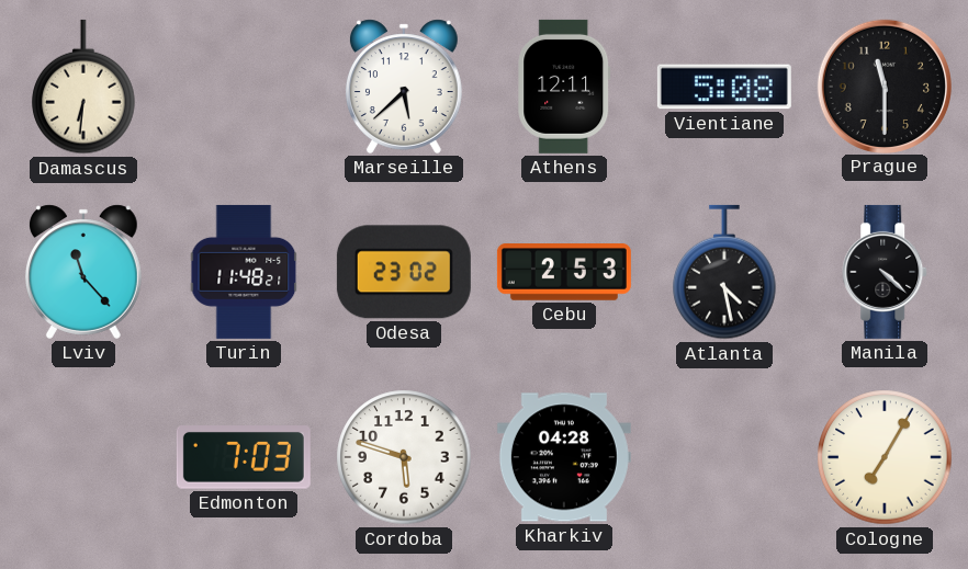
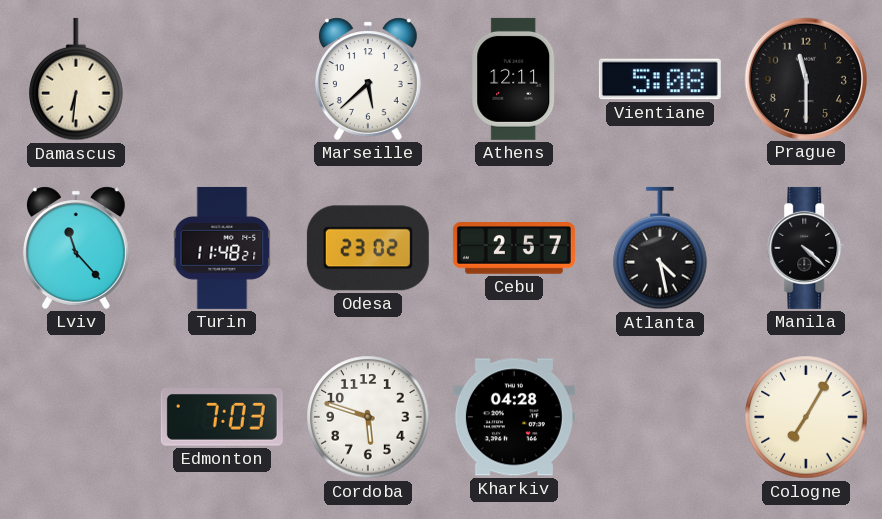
Cebu: 2:53 -> 2:57
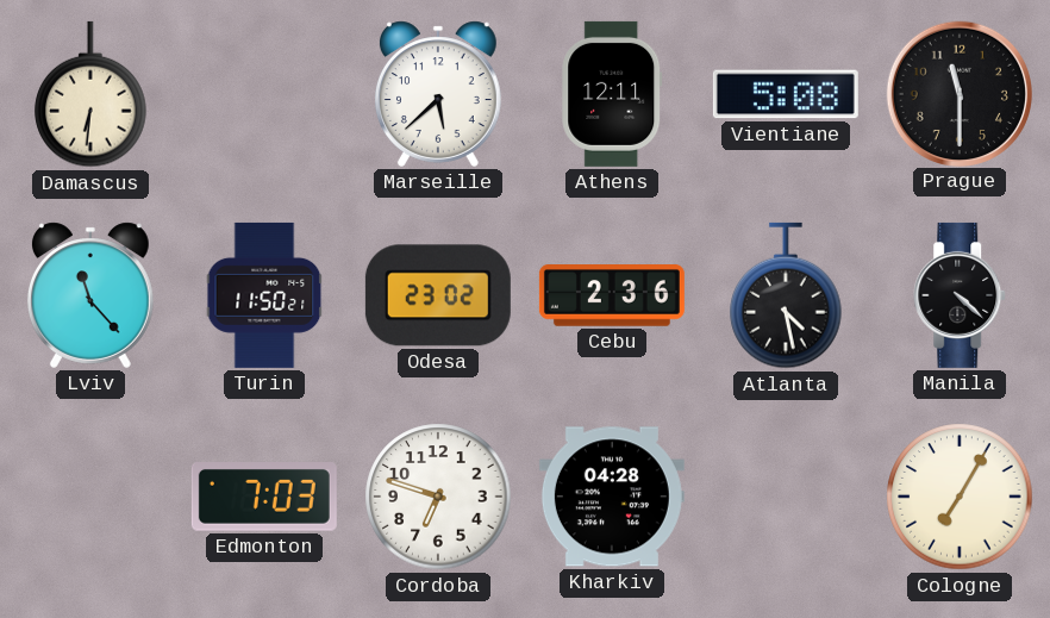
Turin: 11:48 -> 11:50
Cebu: 2:57 -> 2:36
Cordoba: 5:48 -> 6:48
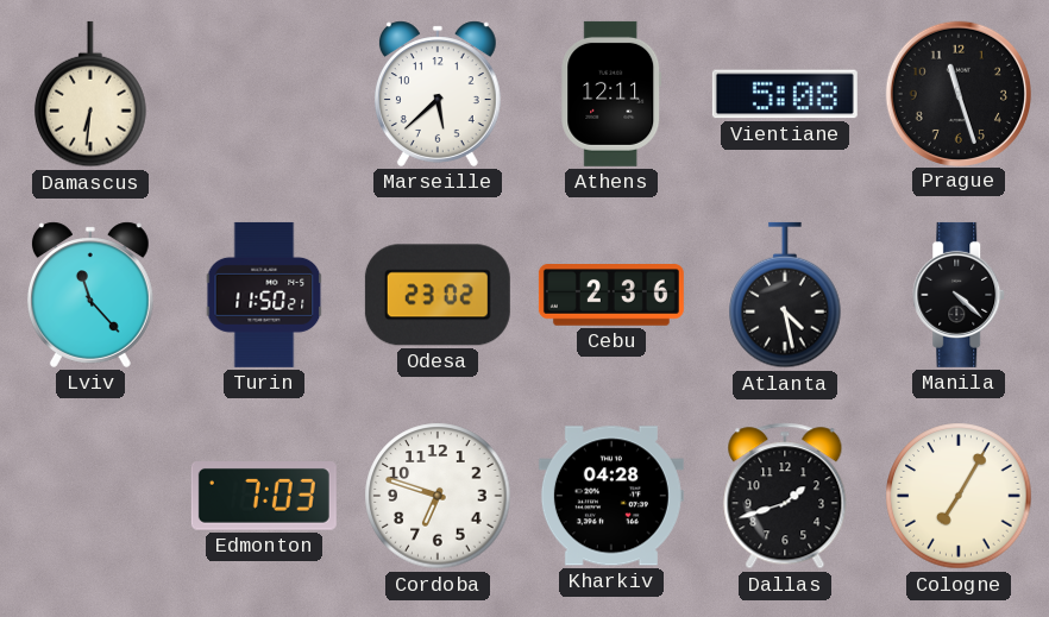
Prague: 11:30 -> 11:27
Dallas: none -> 1:42
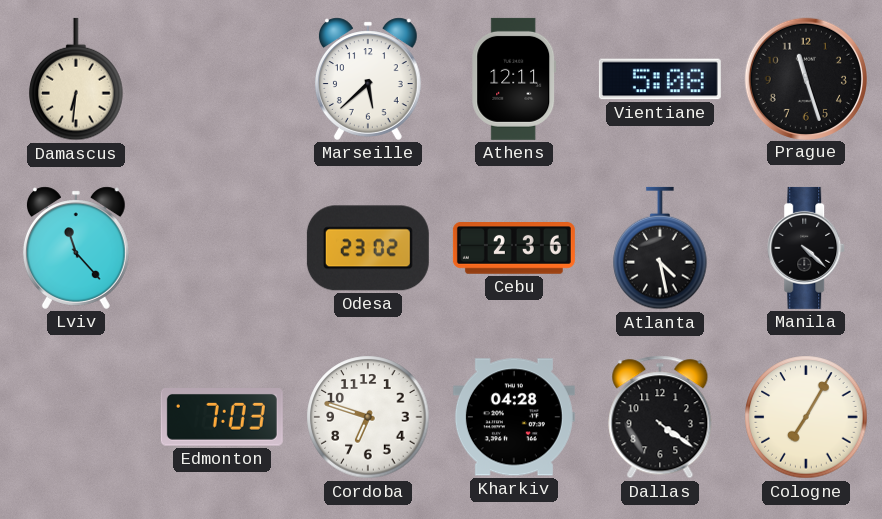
Turin: 11:50 -> none
Dallas: 1:42 -> 4:21
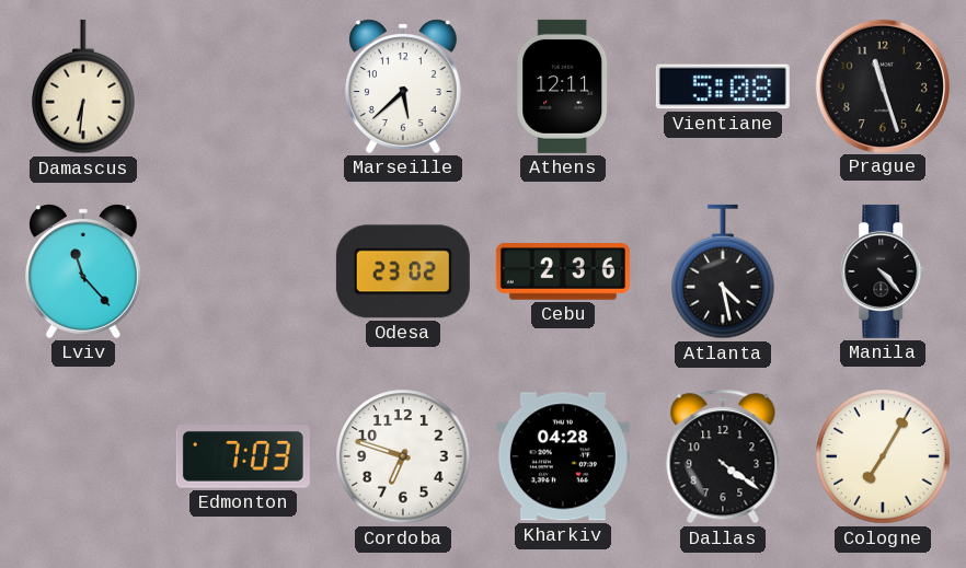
Manila: 4:22 -> 4:23
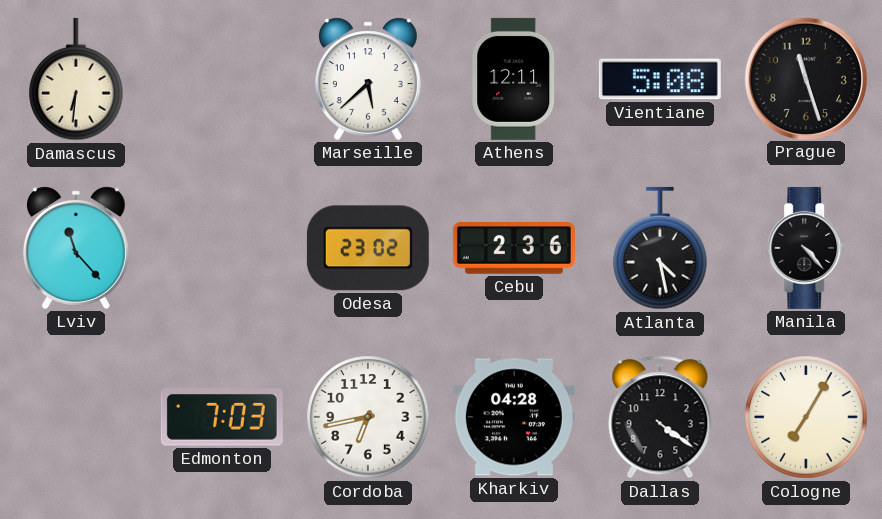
Cordoba: 6:48 -> 6:43
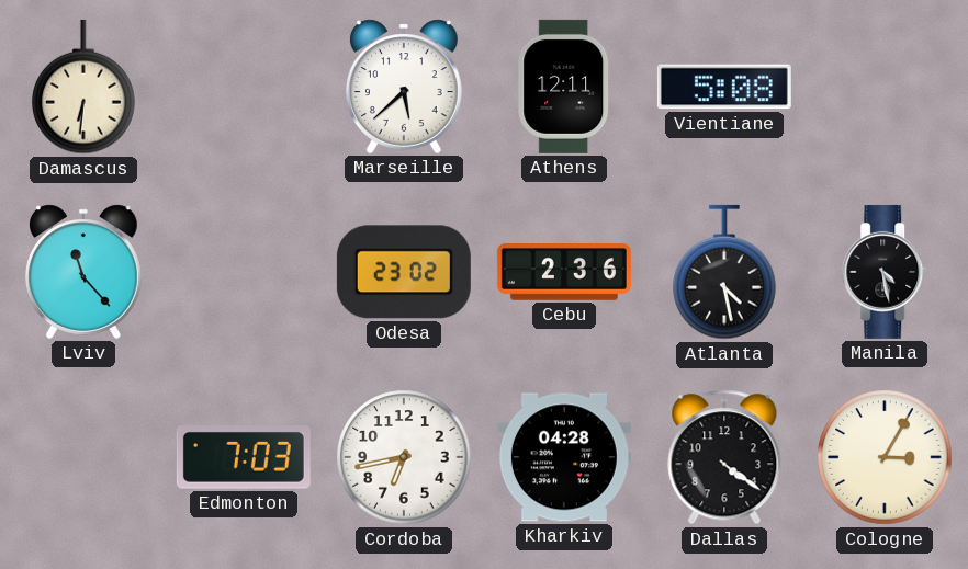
Prague: 11:27 -> none
Manila: 4:23 -> 4:28
Cologne: 7:05 -> 3:05
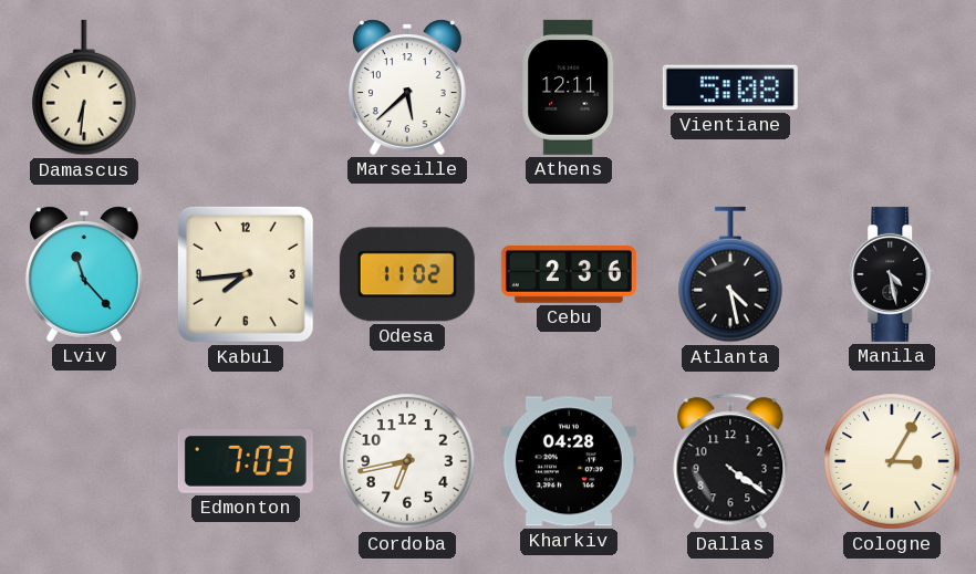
Kabul: none -> 7:44
Odesa: 23:02 -> 11:02
